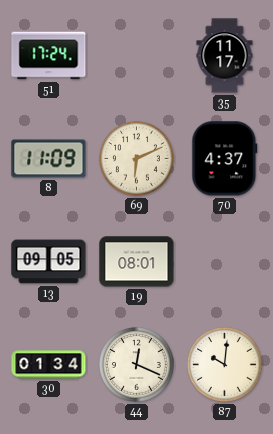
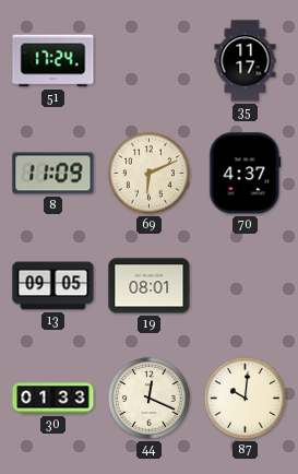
30: 01:34 -> 01:33
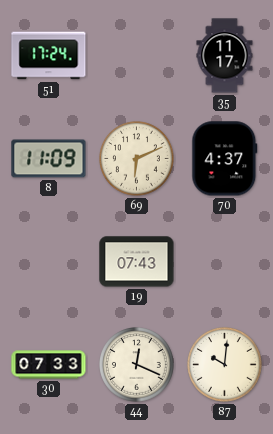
13: 09:05 -> none
19: 08:01 -> 07:43
30: 01:33 -> 07:33
